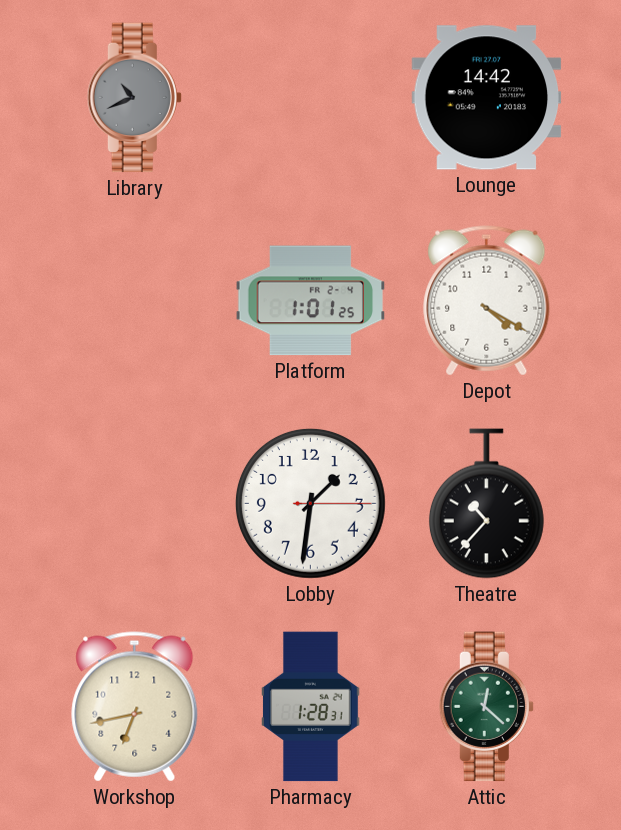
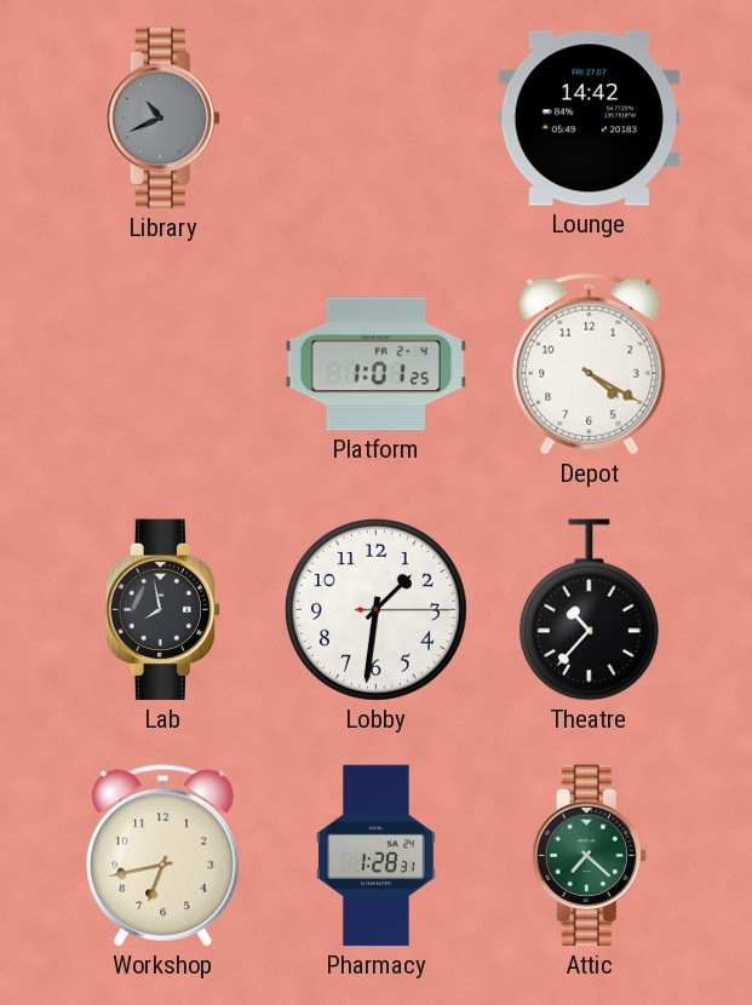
Lab: none -> 7:58
Attic: 12:22 -> 7:22
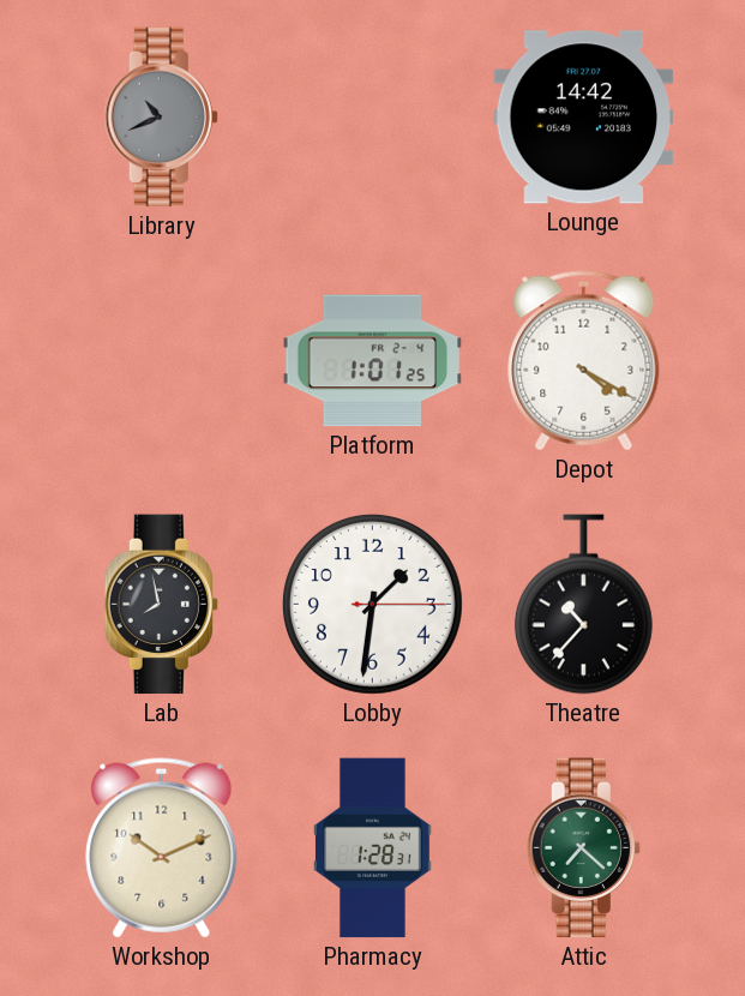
Workshop: 6:43 -> 10:11
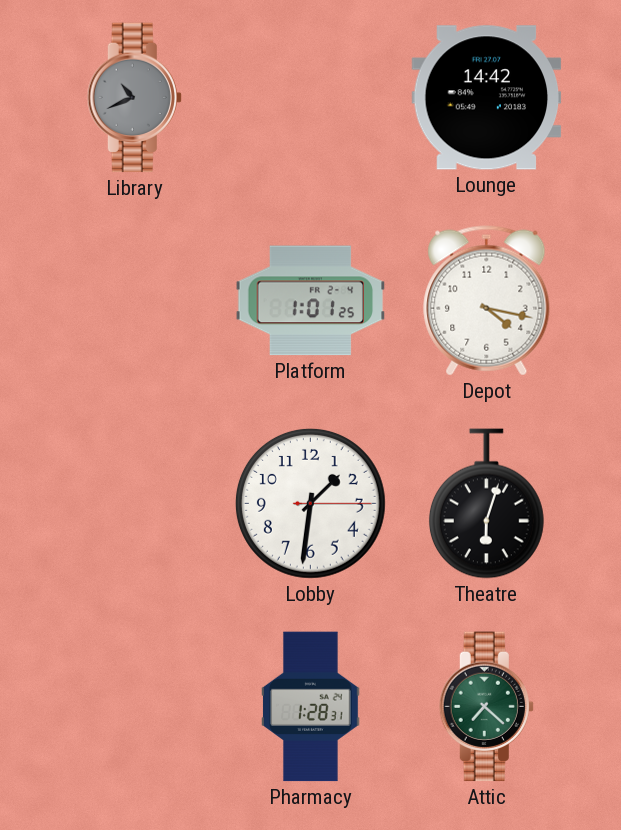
Depot: 4:20 -> 4:17
Lab: 7:58 -> none
Theatre: 10:37 -> 6:03
Workshop: 10:11 -> none
